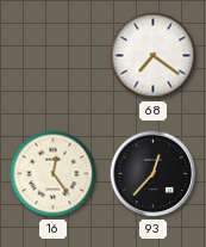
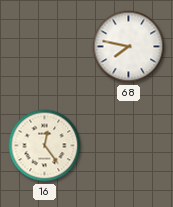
68: 7:21 -> 7:47
93: 12:37 -> none
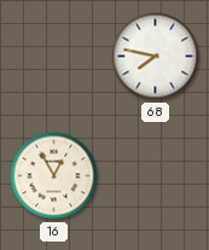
16: 12:24 -> 12:55
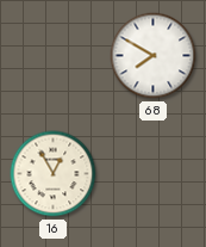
68: 7:47 -> 7:50
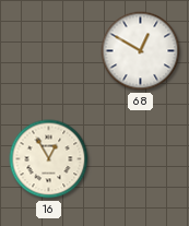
68: 7:50 -> 12:50
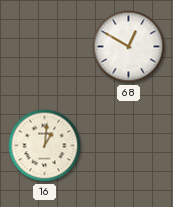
16: 12:55 -> 1:01
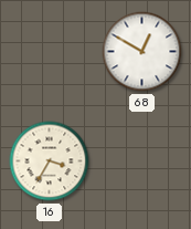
16: 1:01 -> 3:35
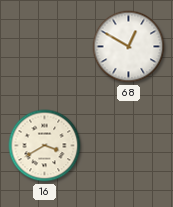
16: 3:35 -> 3:40
